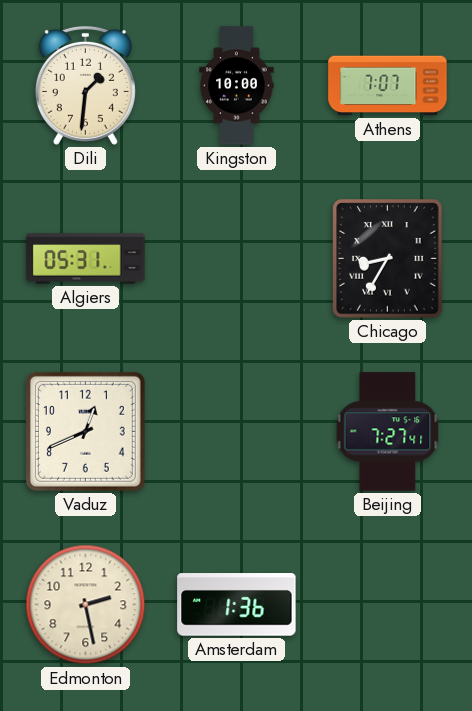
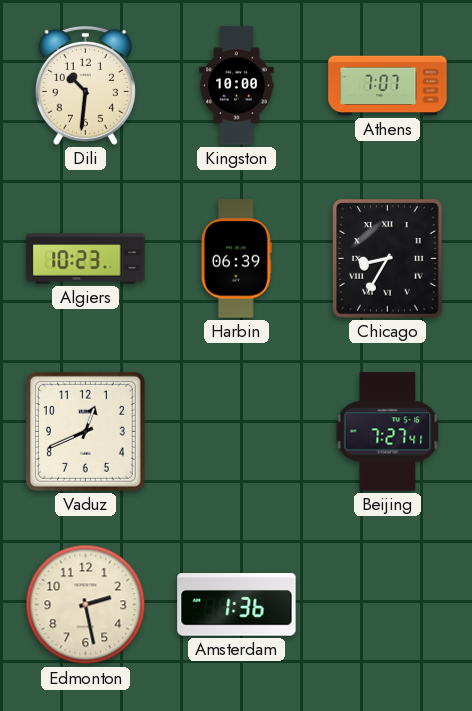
Dili: 1:31 -> 10:31
Algiers: 05:31 -> 10:23
Harbin: none -> 06:39
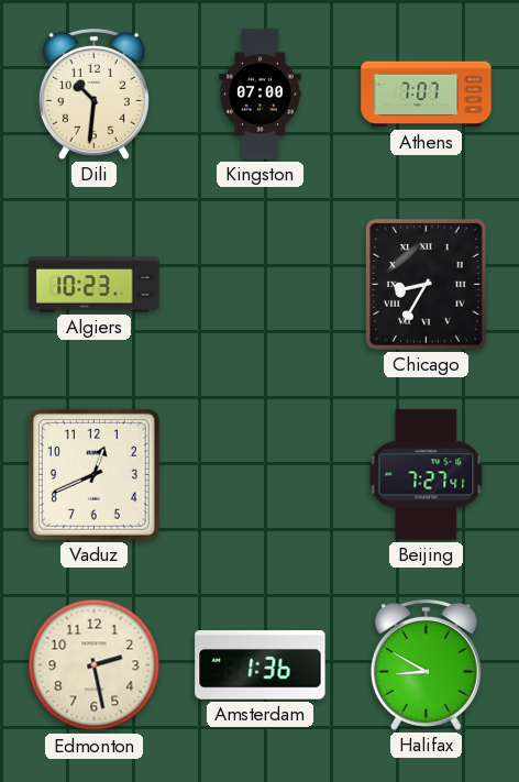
Kingston: 10:00 -> 07:00
Harbin: 06:39 -> none
Halifax: none -> 8:50
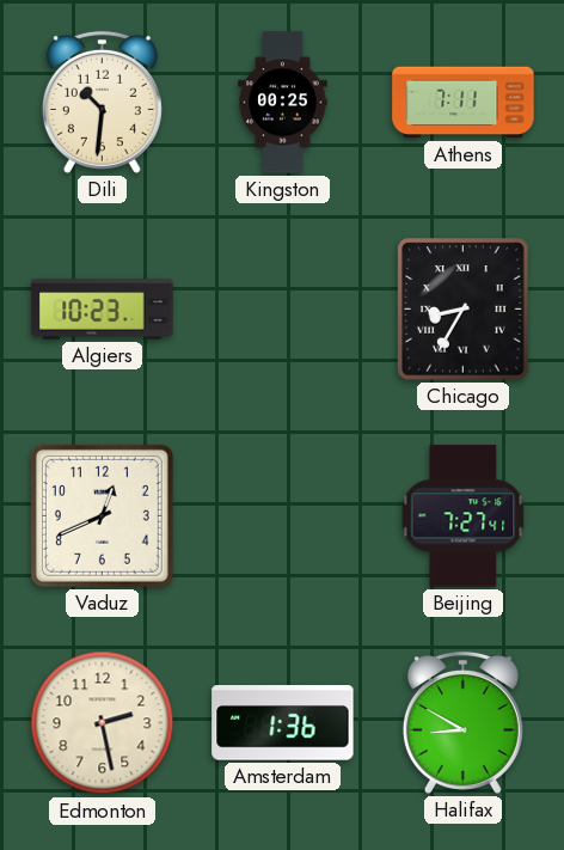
Kingston: 07:00 -> 00:25
Athens: 7:07 -> 7:11
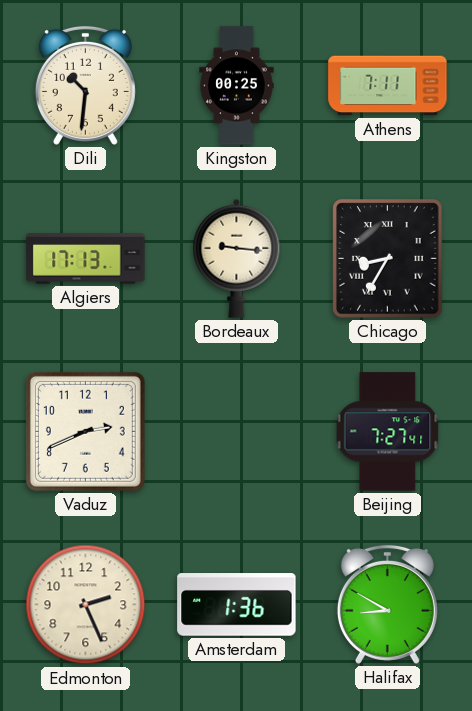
Algiers: 10:23 -> 17:13
Bordeaux: none -> 9:16
Vaduz: 12:41 -> 2:41
Edmonton: 2:28 -> 2:26
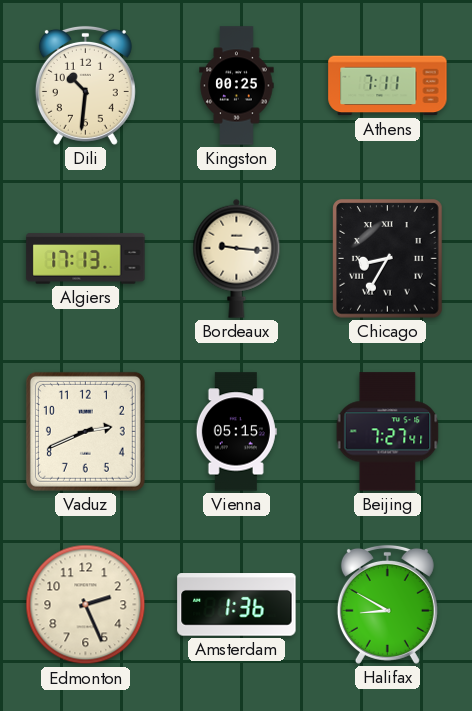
Vienna: none -> 05:15
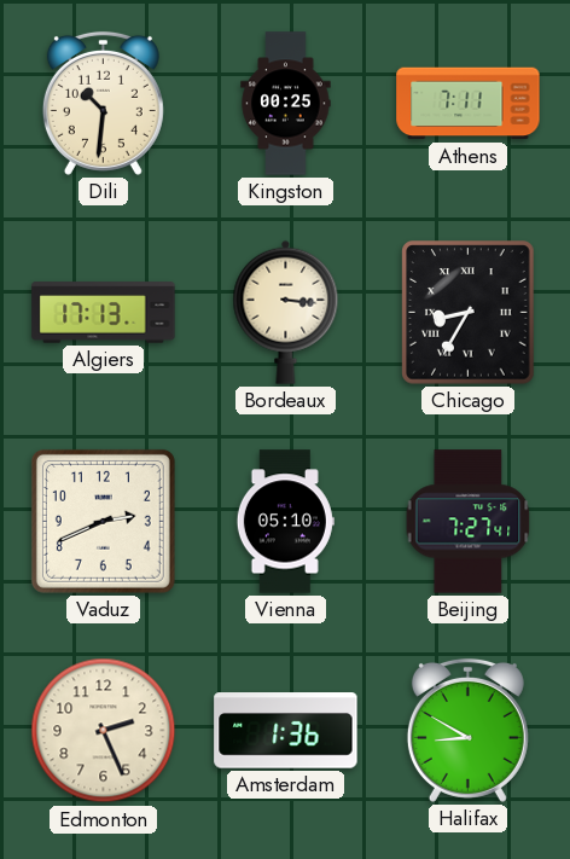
Bordeaux: 9:16 -> 3:16
Vienna: 05:15 -> 05:10
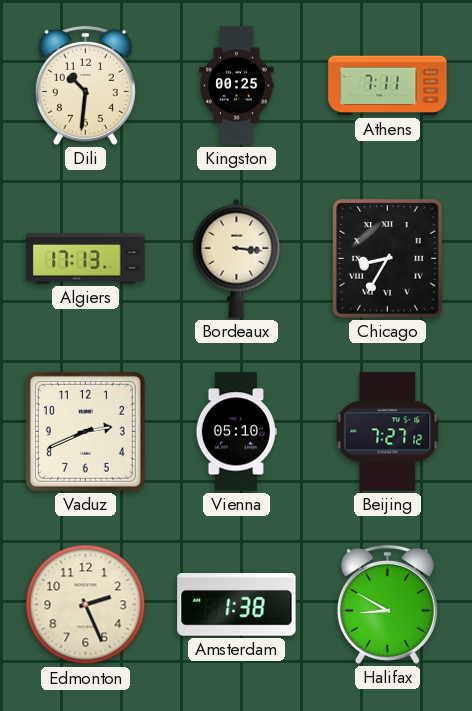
Beijing: 7:27:41 -> 7:27:12
Amsterdam: 1:36 -> 1:38
